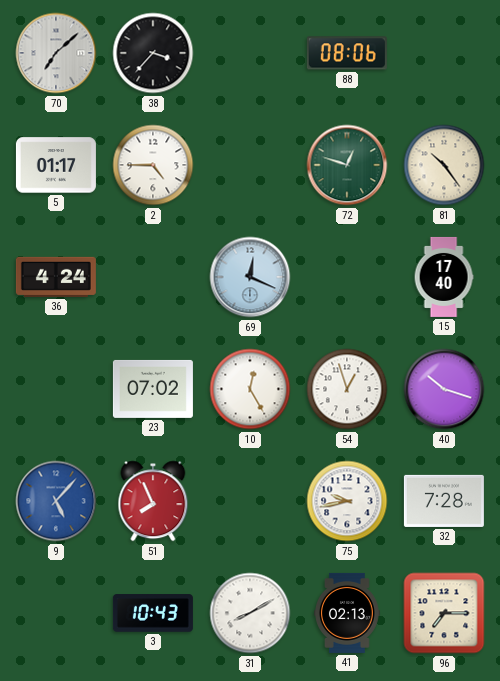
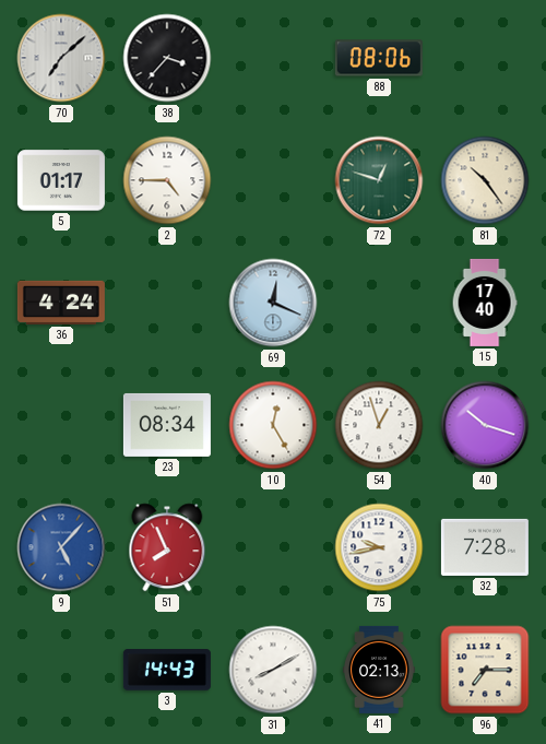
23: 07:02 -> 08:34
3: 10:43 -> 14:43
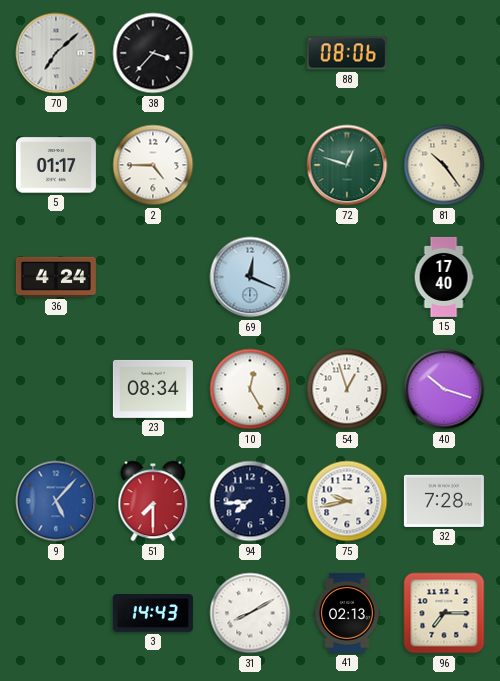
51: 7:56 -> 7:30
94: none -> 7:44
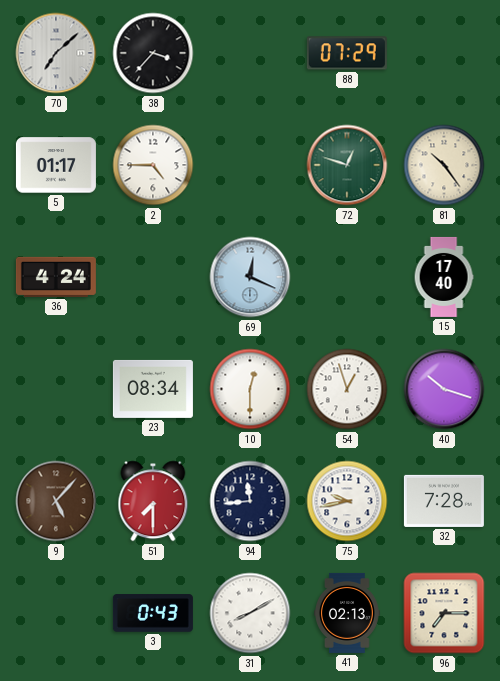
88: 08:06 -> 07:29
10: 12:25 -> 12:30
9 dial: blue -> brown
94: 7:44 -> 11:44
3: 14:43 -> 0:43
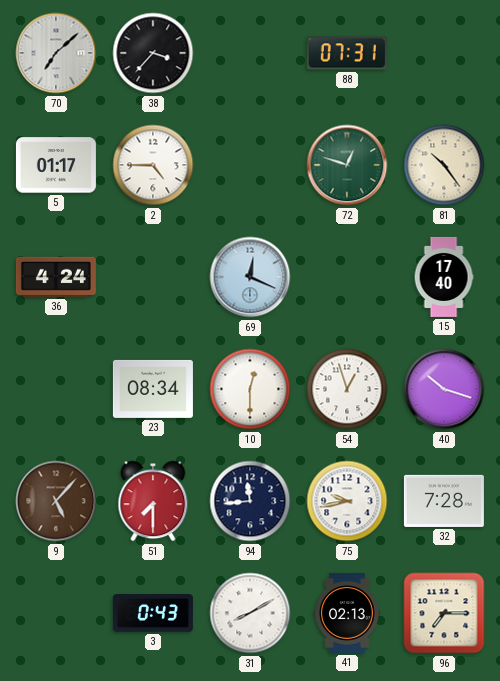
88: 07:29 -> 07:31
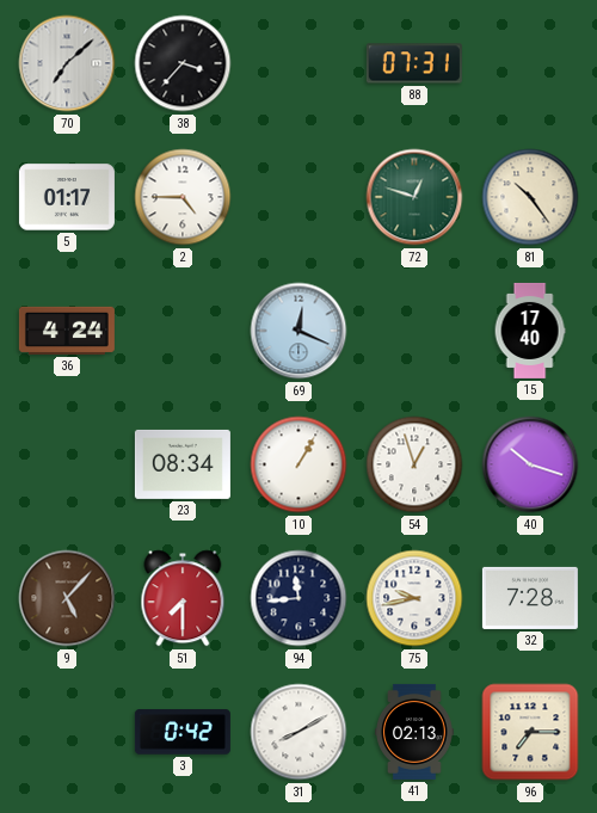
10: 12:30 -> 1:05
3: 0:43 -> 0:42
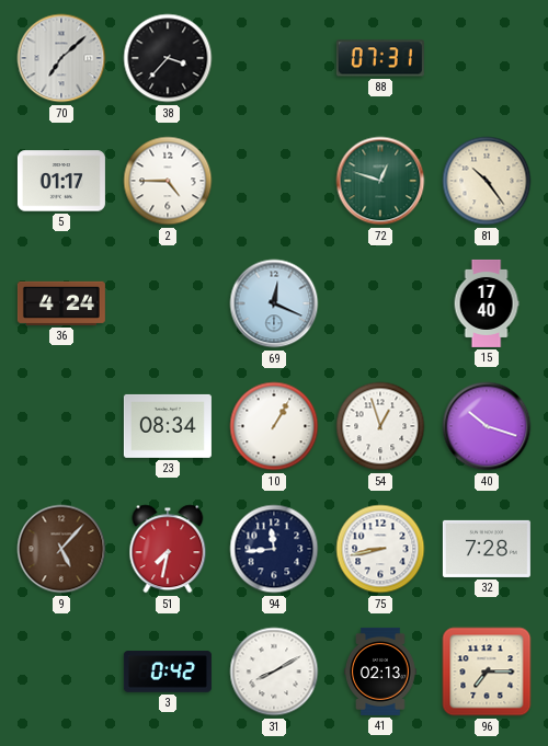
51: 7:30 -> 7:32
75: 9:43 -> 8:43
